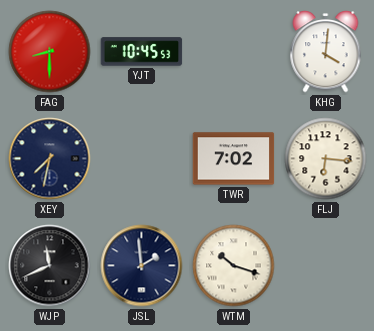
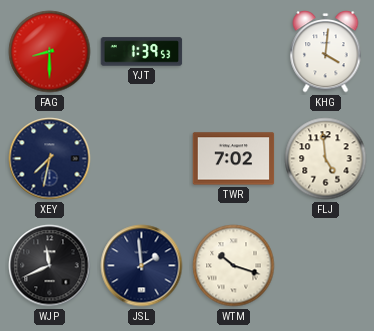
YJT: 10:45 -> 1:39
FLJ: 6:16 -> 4:59
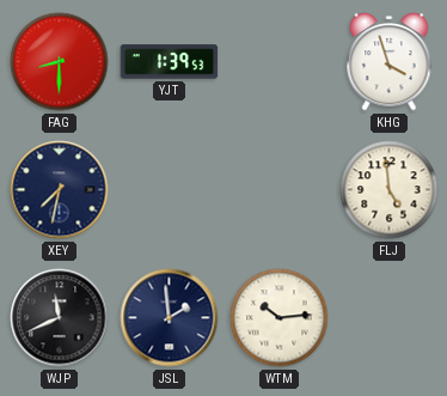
KHG: 4:01 -> 3:57
TWR: 7:02 -> none
WTM: 10:18 -> 10:14
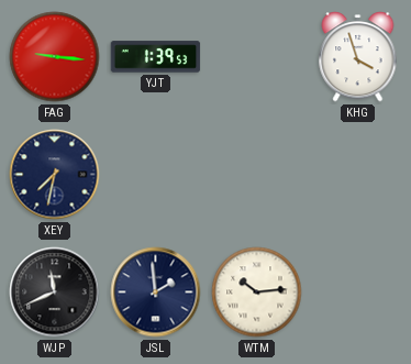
FAG: 8:30 -> 9:16
FLJ: 4:59 -> none
